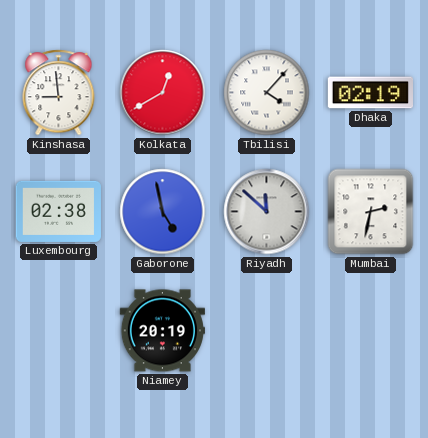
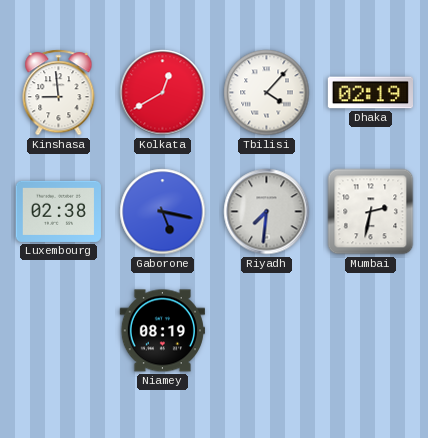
Gaborone: 4:58 -> 5:17
Riyadh: 11:52 -> 7:31
Niamey: 20:19 -> 08:19
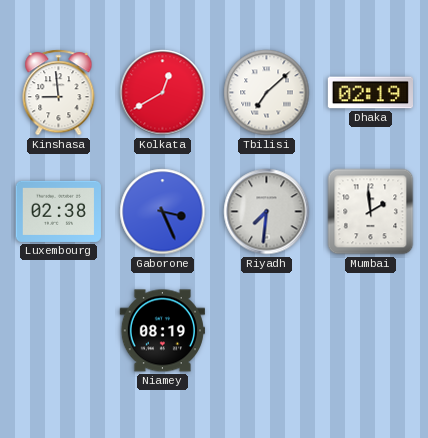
Tbilisi: 4:07 -> 7:08
Gaborone: 5:17 -> 3:26
Mumbai: 2:32 -> 1:59
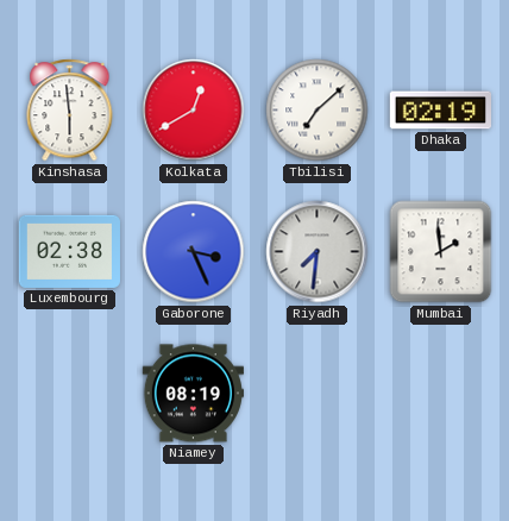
Kinshasa: 8:59 -> 5:59
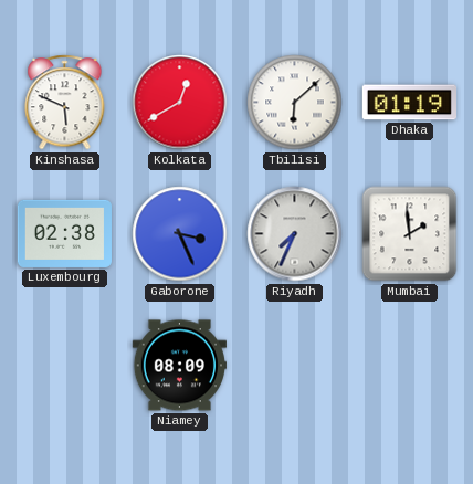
Kinshasa: 5:59 -> 5:49
Tbilisi: 7:08 -> 6:08
Dhaka: 02:19 -> 01:19
Riyadh: 7:31 -> 7:34
Niamey: 08:19 -> 08:09
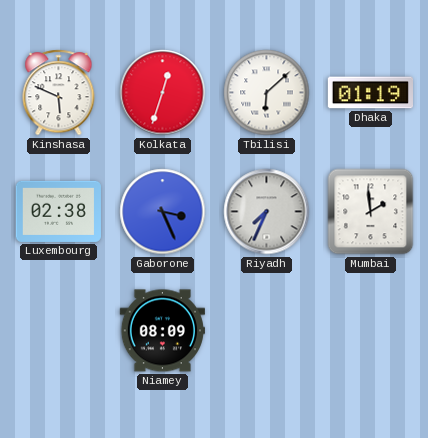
Kolkata: 12:40 -> 12:33
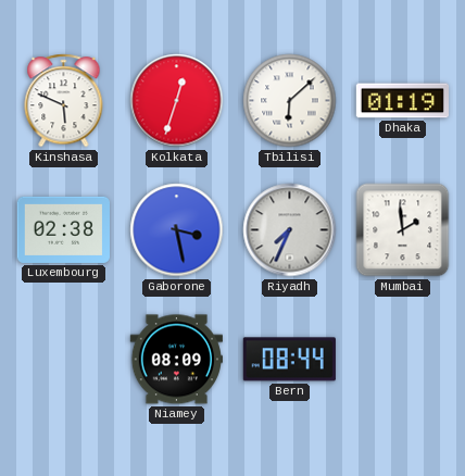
Gaborone: 3:26 -> 3:28
Bern: none -> 08:44
